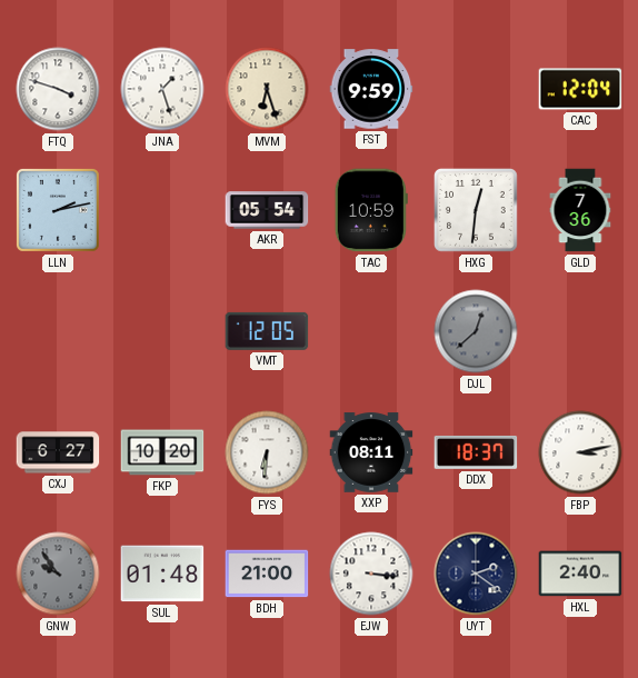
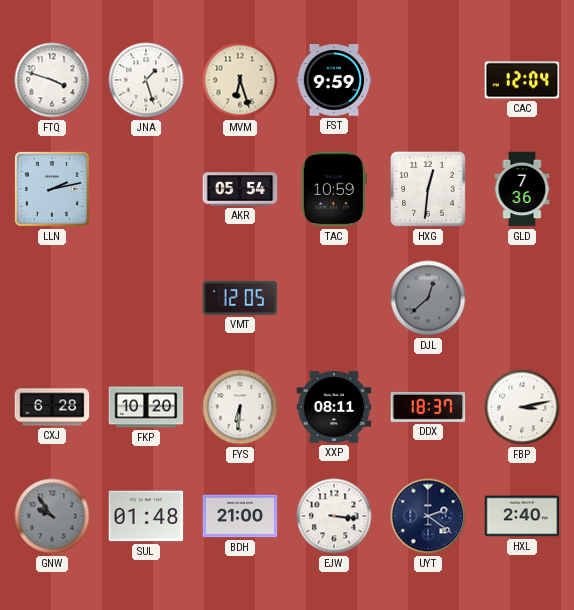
CXJ: 6:27 -> 6:28
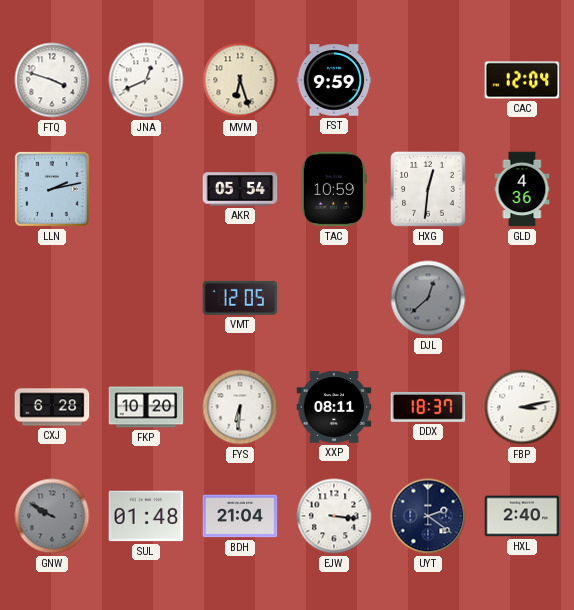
JNA: 1:27 -> 12:41
GLD: 7:36 -> 4:36
GNW: 9:54 -> 9:50
BDH: 21:00 -> 21:04
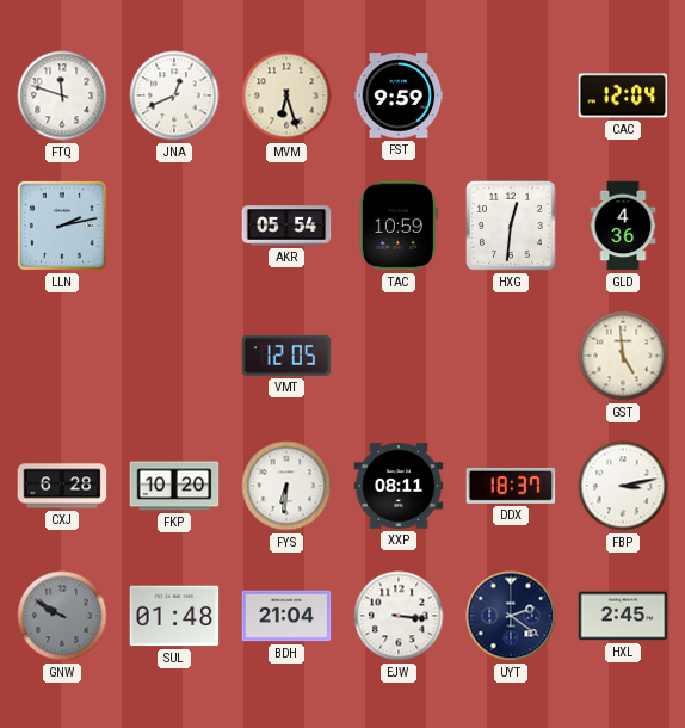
FTQ: 3:48 -> 11:48
DJL: 12:38 -> none
GST: none -> 4:59
HXL: 2:40 -> 2:45
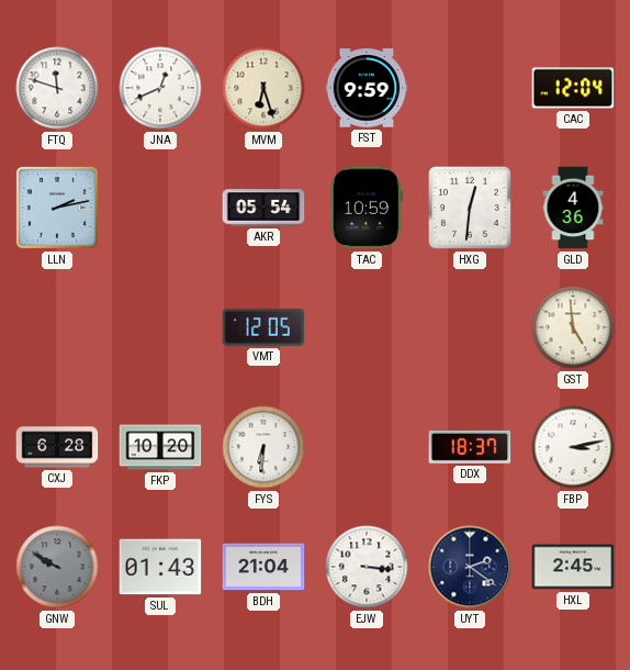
XXP: 08:11 -> none
SUL: 01:48 -> 01:43
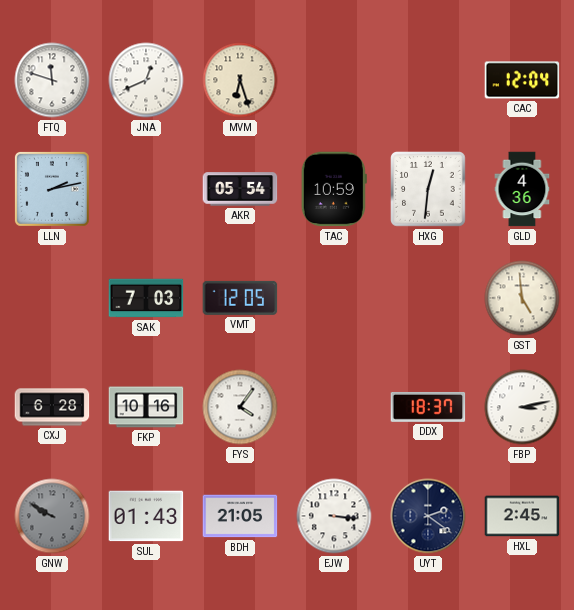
FST: 9:59 -> none
SAK: none -> 7:03
FKP: 10:20 -> 10:16
FYS: 6:31 -> 4:06
BDH: 21:04 -> 21:05
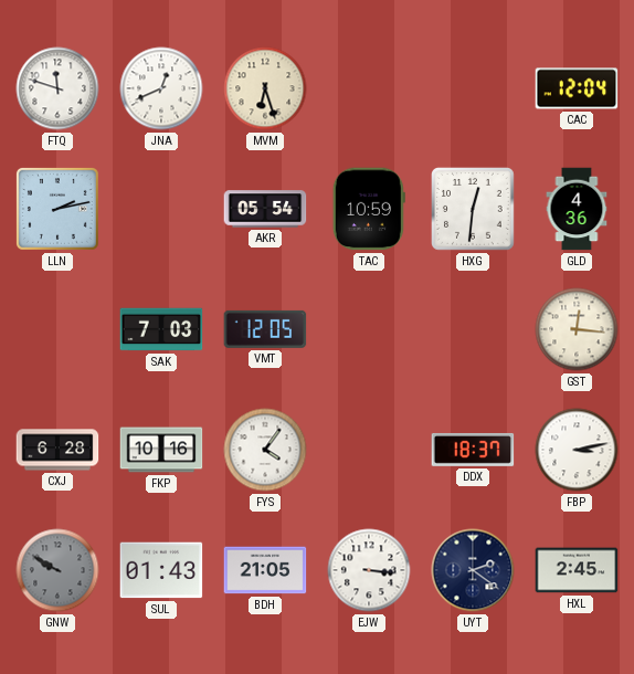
GST: 4:59 -> 12:16
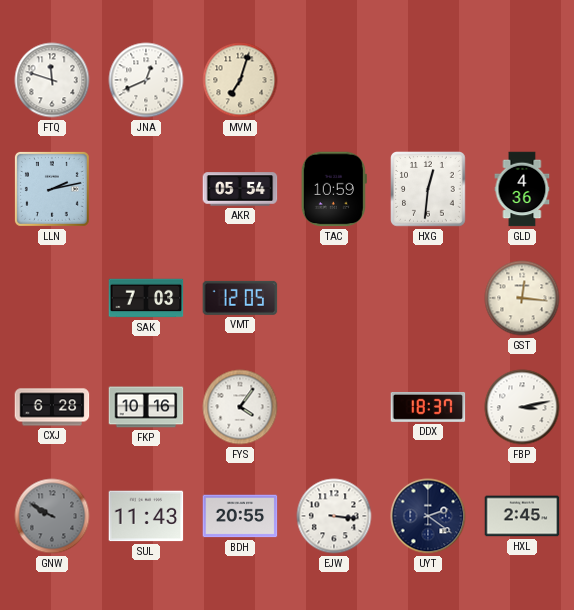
MVM: 6:27 -> 7:03
CAC: 12:04 -> none
SUL: 01:43 -> 11:43
BDH: 21:05 -> 20:55
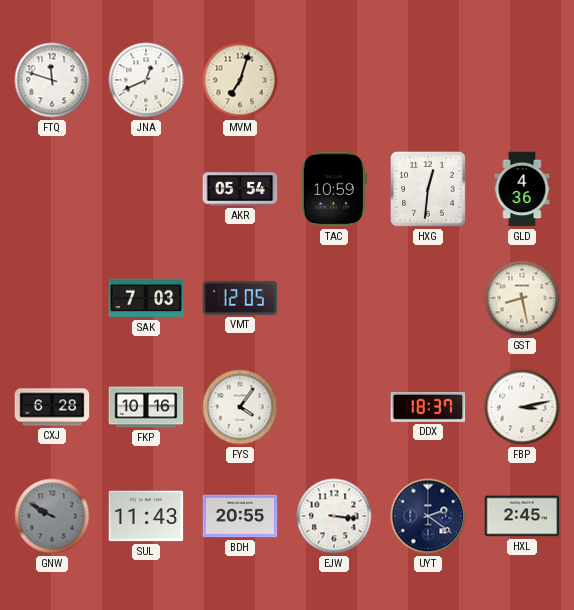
LLN: 2:13 -> none
GST: 12:16 -> 8:28
